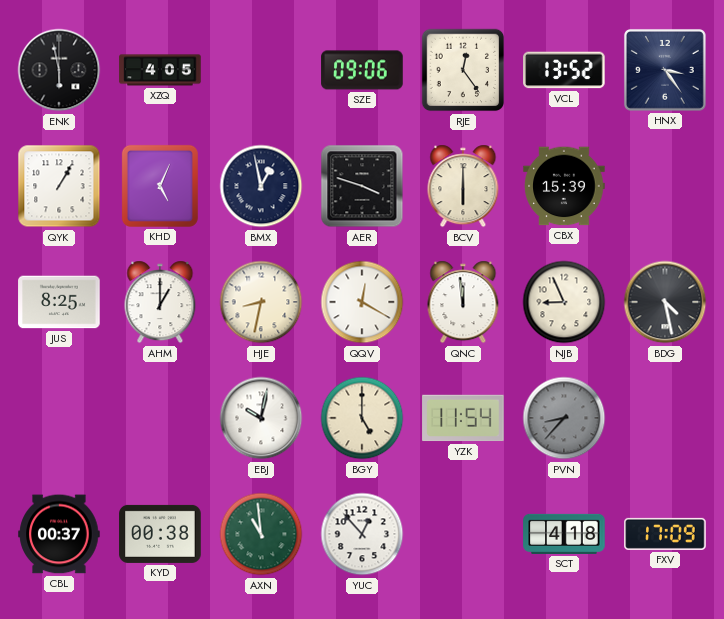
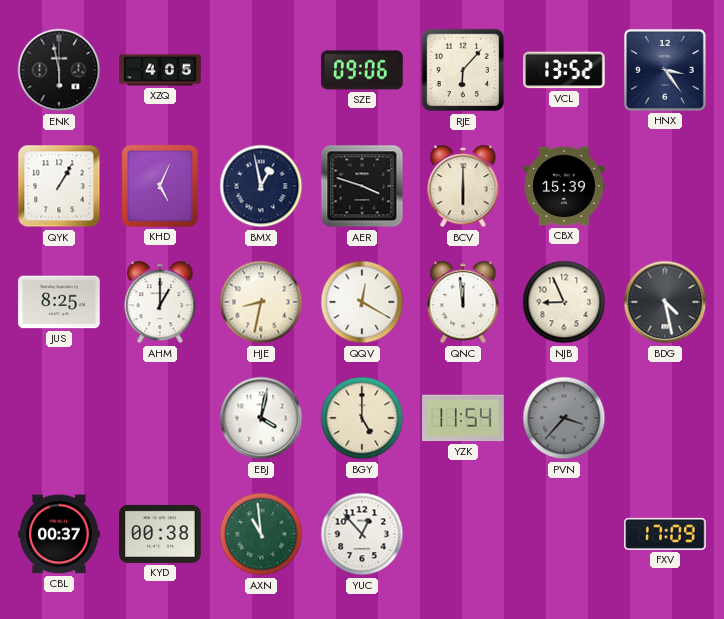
RJE: 12:24 -> 6:07
EBJ: 10:02 -> 4:02
PVN: 8:37 -> 3:37
SCT: 4:18 -> none
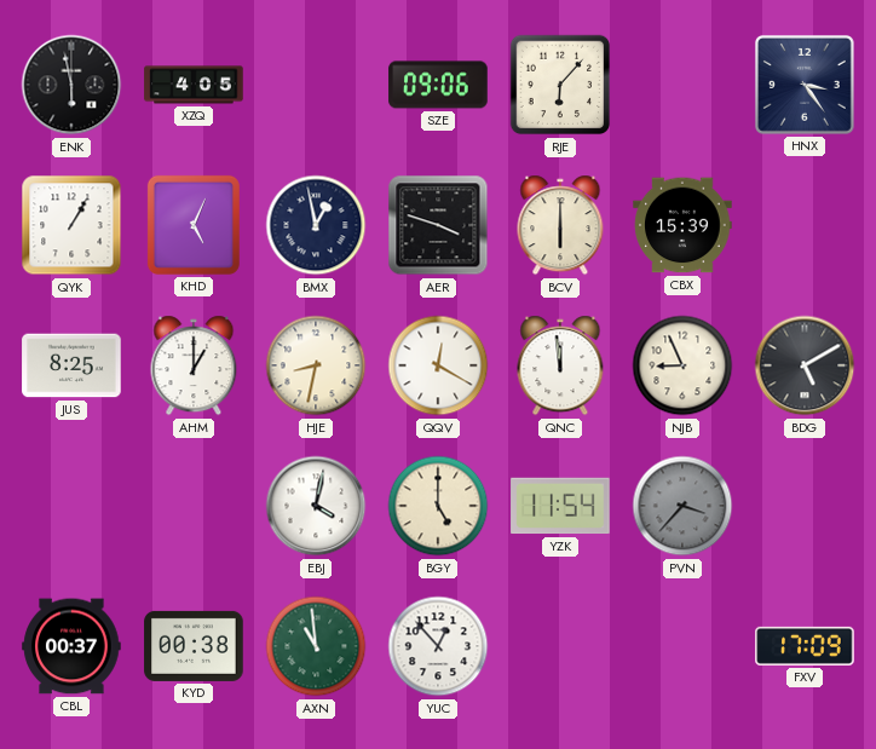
VCL: 13:52 -> none
BDG: 4:28 -> 5:10
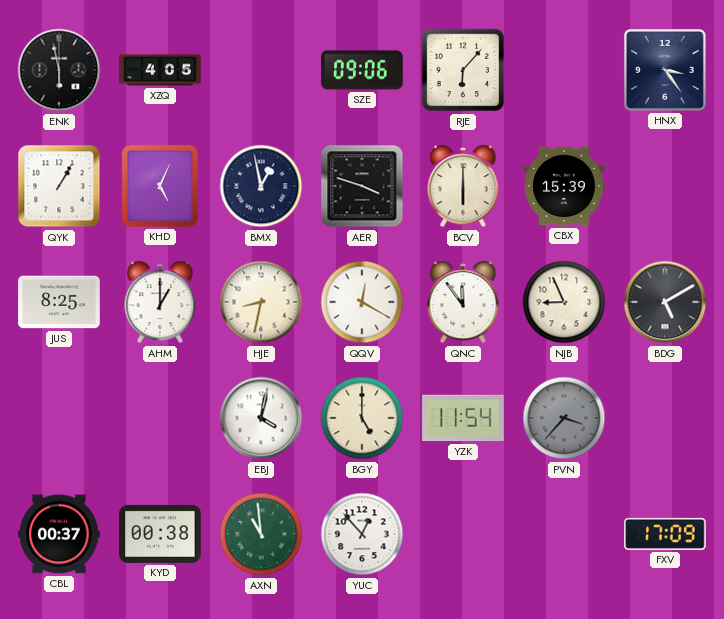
QNC: 11:59 -> 11:54
